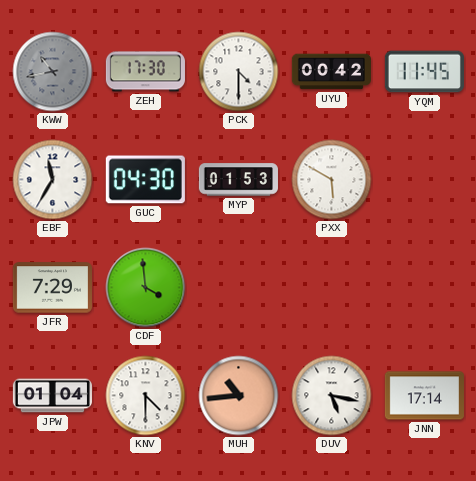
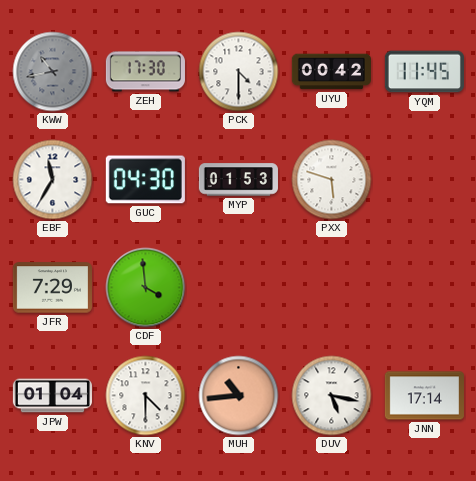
PXX: 5:50 -> 5:48
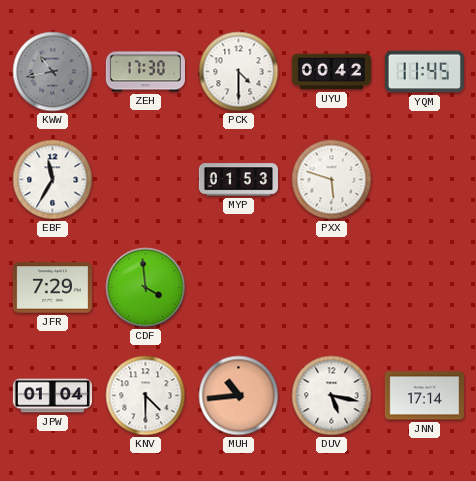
GUC: 04:30 -> none
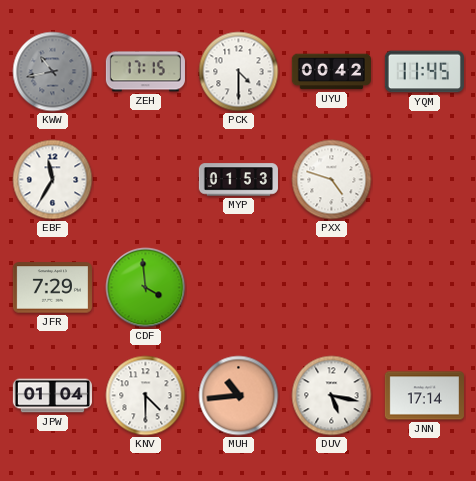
ZEH: 17:30 -> 17:15
PXX: 5:48 -> 4:48
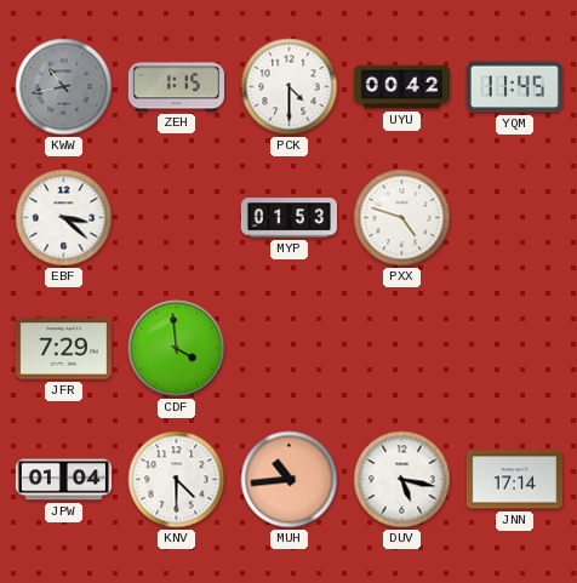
ZEH: 17:15 -> 1:15
EBF: 11:35 -> 3:22
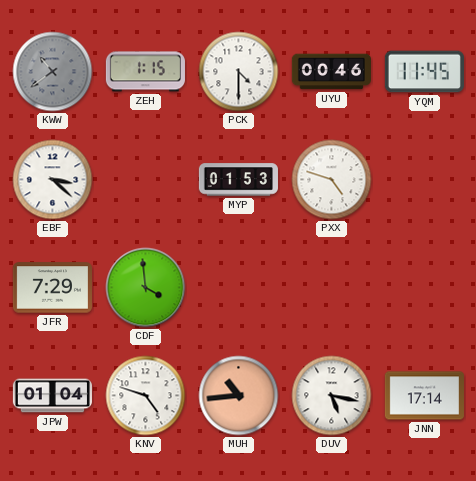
KWW: 10:43 -> 10:39
UYU: 00:42 -> 00:46
KNV: 4:30 -> 4:48
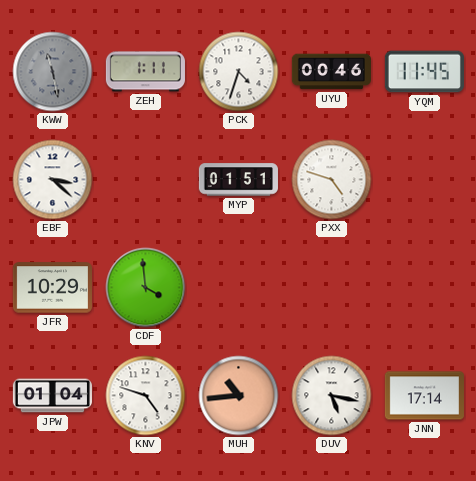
KWW: 10:39 -> 11:28
ZEH: 1:15 -> 1:11
PCK: 4:30 -> 4:33
MYP: 01:53 -> 01:51
JFR: 7:29 -> 10:29
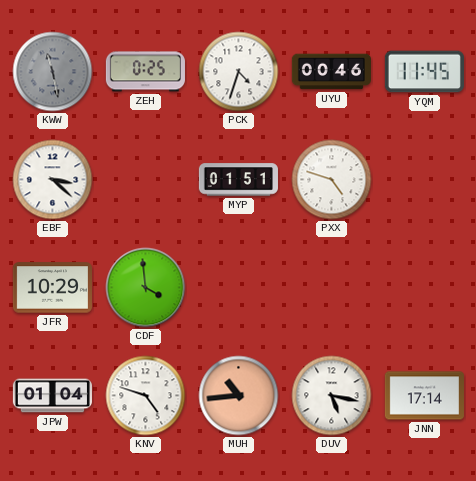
ZEH: 1:11 -> 0:25
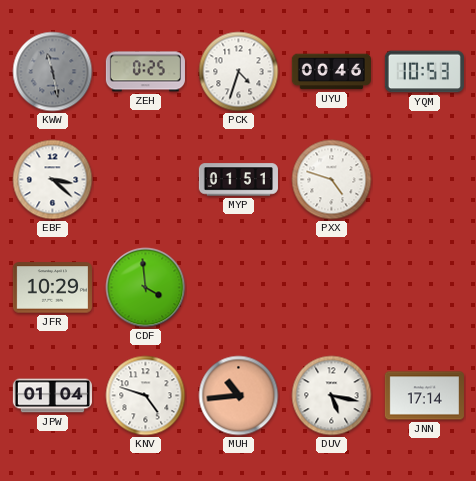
YQM: 11:45 -> 10:53
